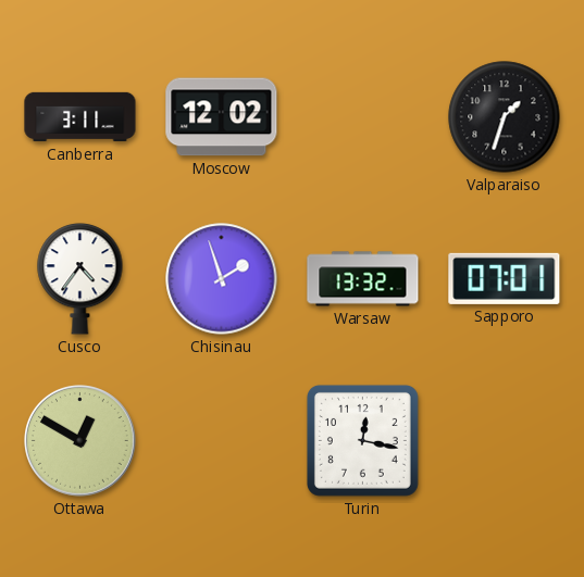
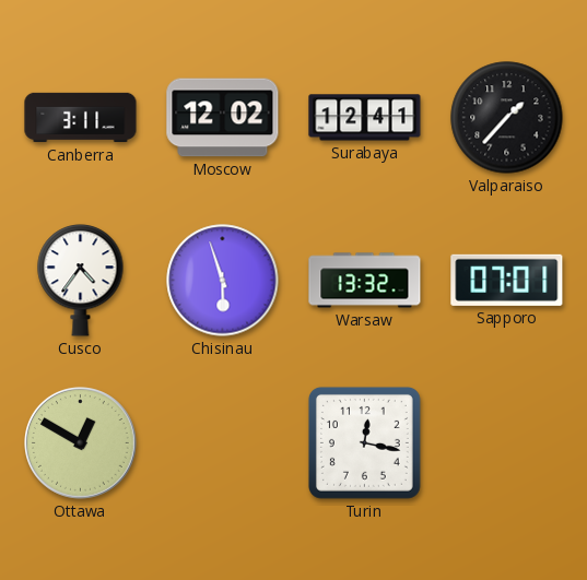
Surabaya: none -> 12:41
Valparaiso: 1:33 -> 1:37
Chisinau: 1:57 -> 5:57
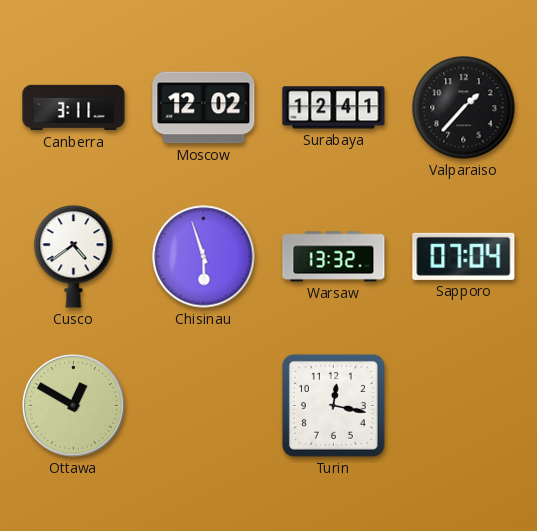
Cusco: 4:36 -> 4:39
Sapporo: 07:01 -> 07:04
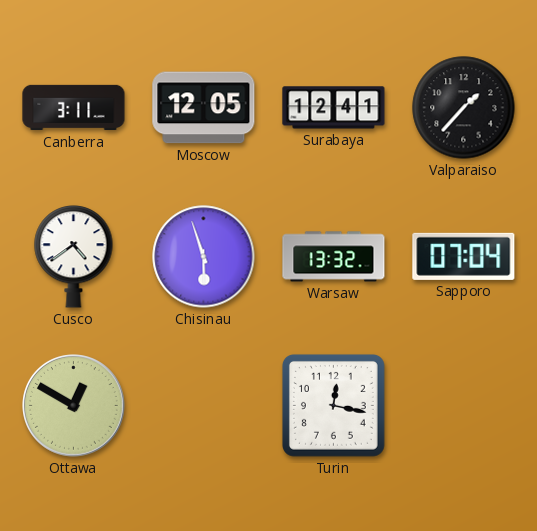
Moscow: 12:02 -> 12:05
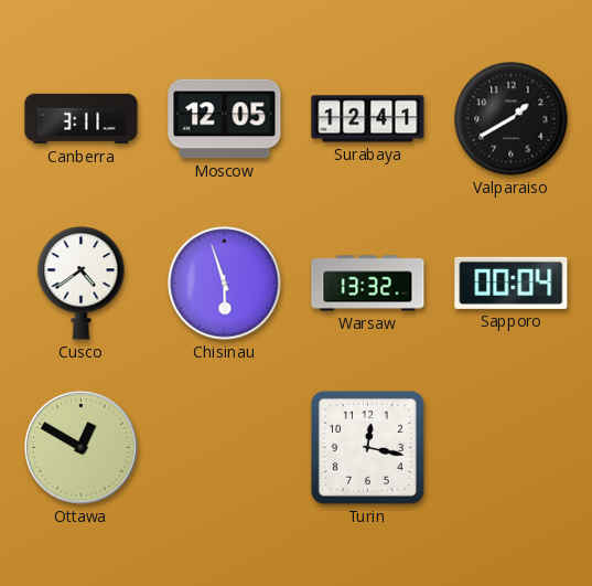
Valparaiso: 1:37 -> 1:40
Sapporo: 07:04 -> 00:04
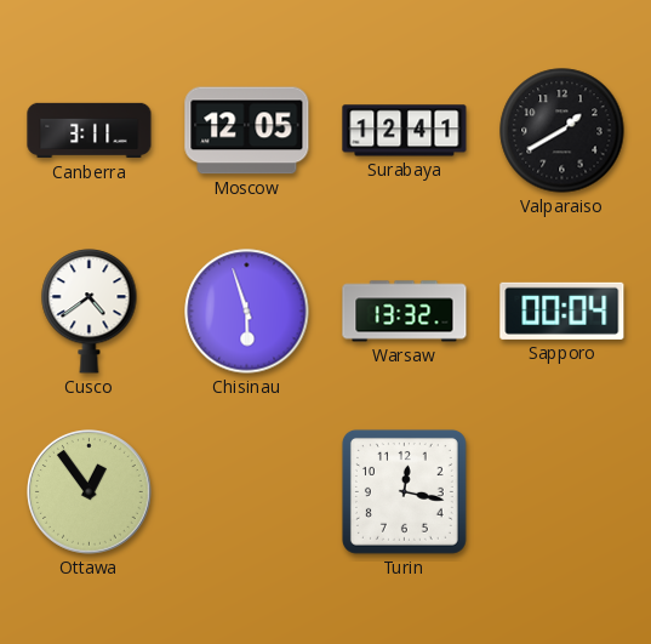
Ottawa: 12:50 -> 12:54
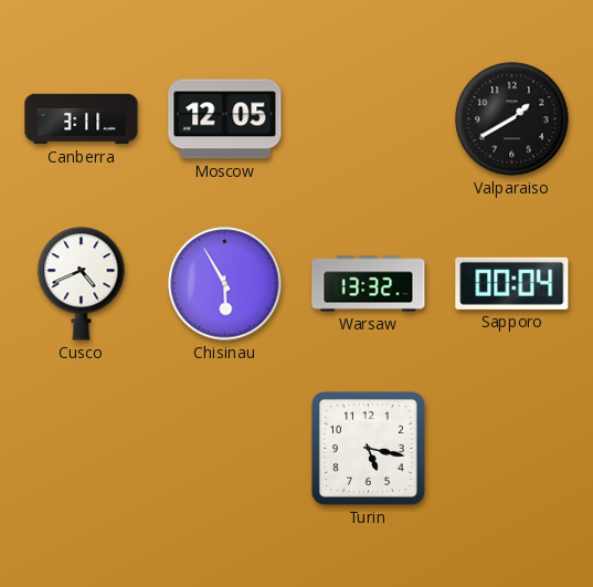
Surabaya: 12:41 -> none
Cusco: 4:39 -> 4:41
Chisinau: 5:57 -> 5:55
Ottawa: 12:54 -> none
Turin: 12:17 -> 5:17
